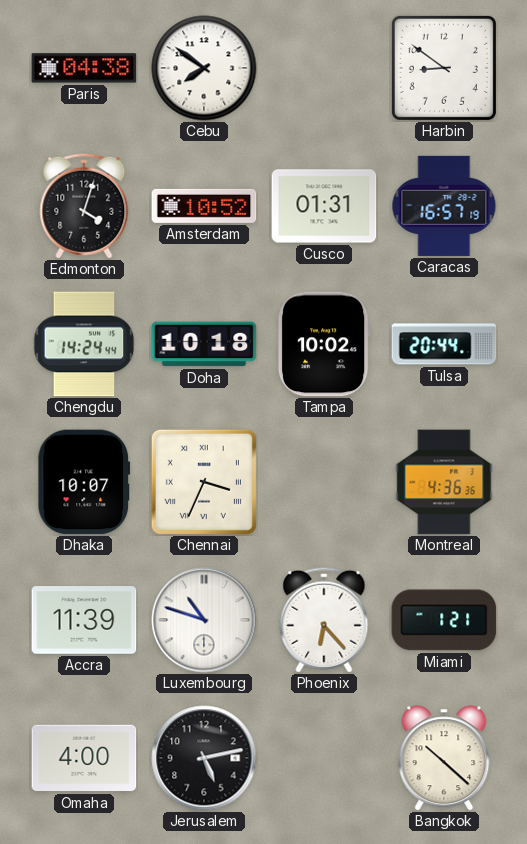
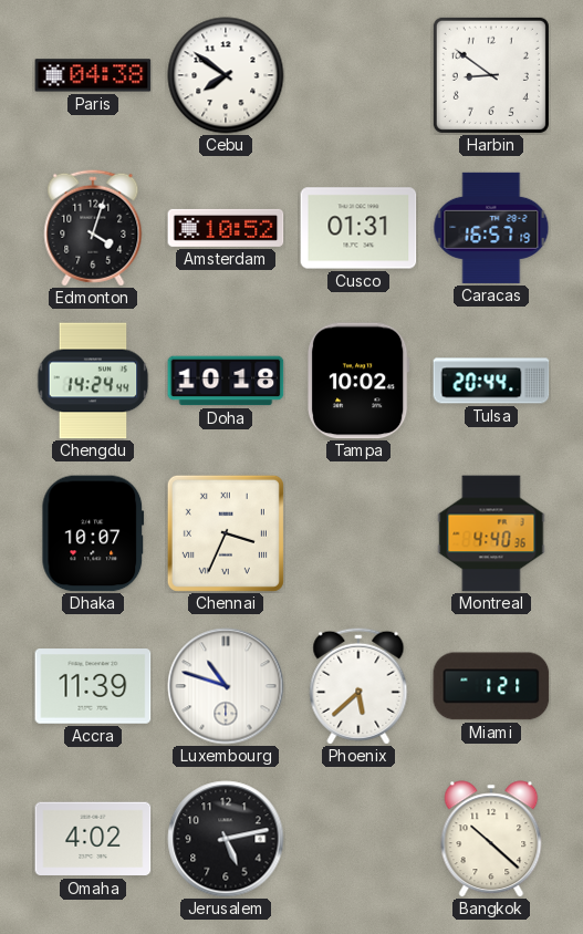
Montreal: 4:36 -> 4:40
Phoenix: 6:23 -> 5:38
Omaha: 4:00 -> 4:02
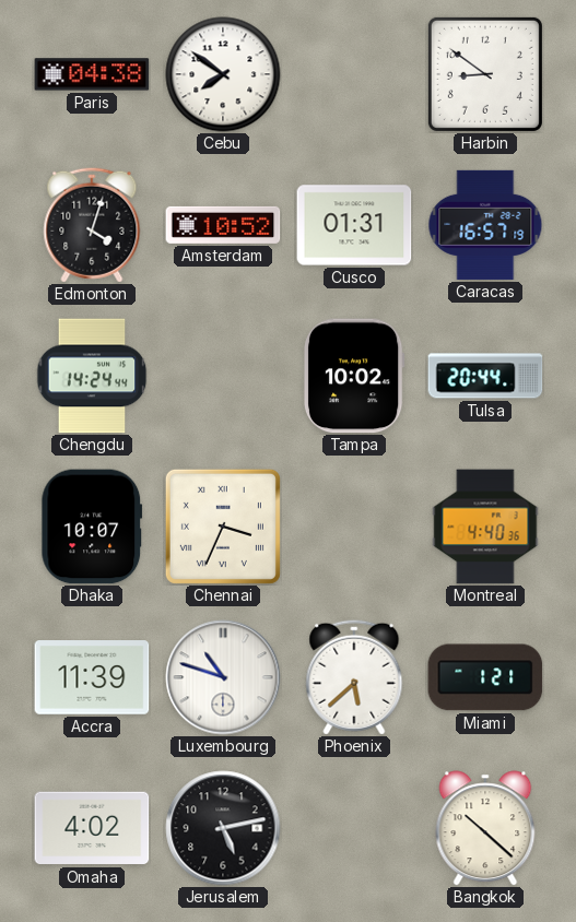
Doha: 10:18 -> none
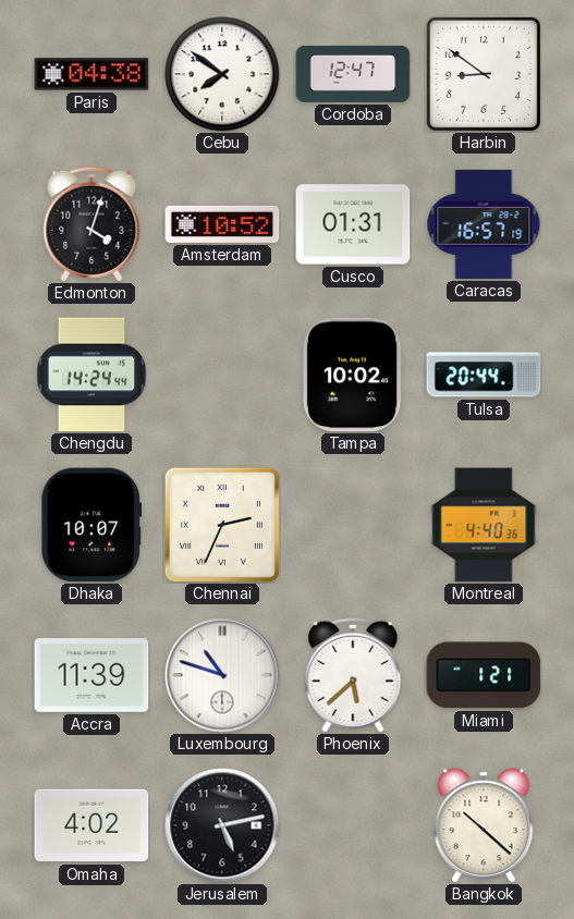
Cordoba: none -> 12:47
Chennai: 3:34 -> 2:34
